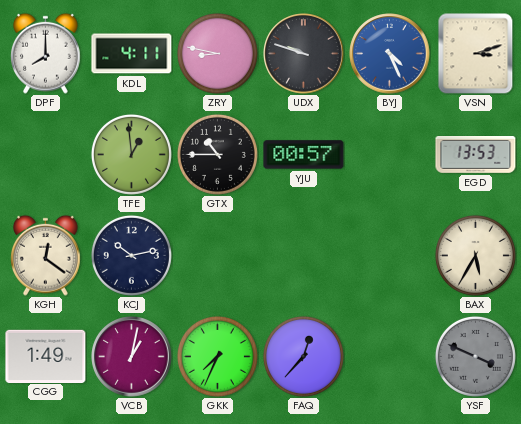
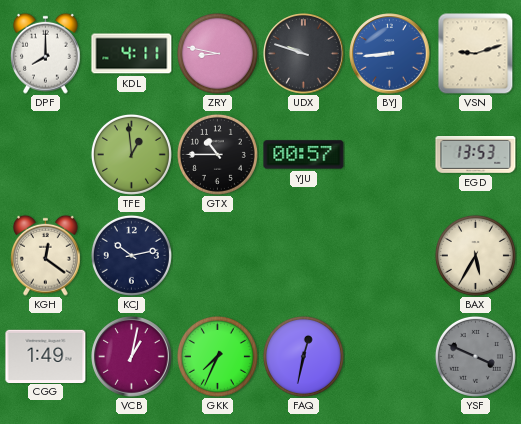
BYJ: 4:26 -> 8:44
VSN: 3:12 -> 9:12
FAQ: 12:37 -> 12:32
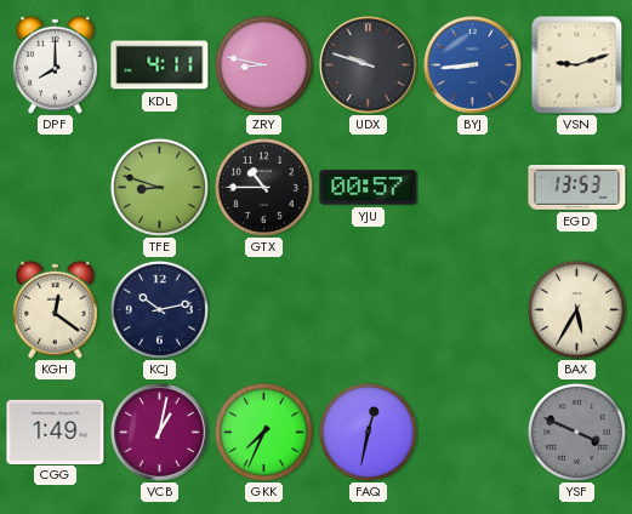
TFE: 12:59 -> 8:48
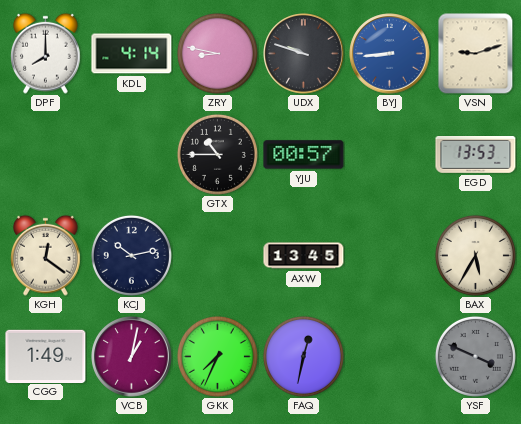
KDL: 4:11 -> 4:14
TFE: 8:48 -> none
AXW: none -> 13:45
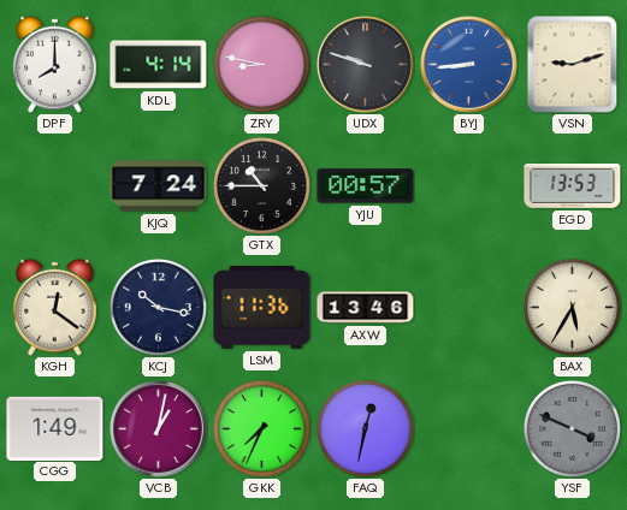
KJQ: none -> 7:24
KCJ: 10:13 -> 10:17
LSM: none -> 11:36
AXW: 13:45 -> 13:46
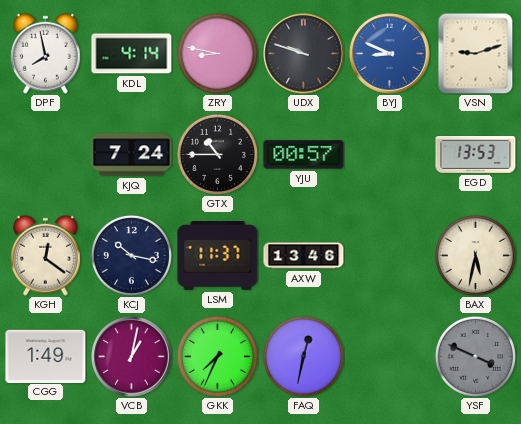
DPF: 8:00 -> 7:58
BYJ: 8:44 -> 8:49
LSM: 11:36 -> 11:37
BAX: 5:35 -> 5:32
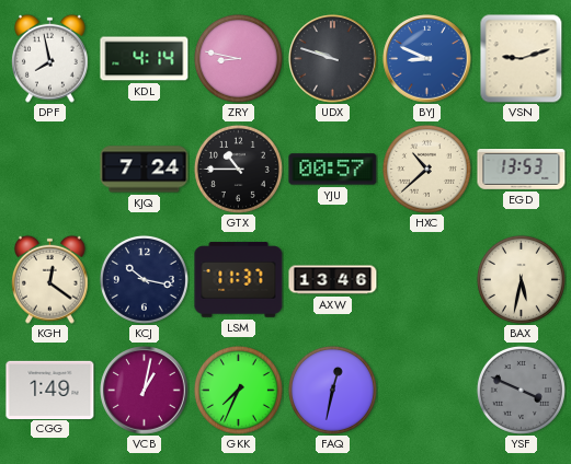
HXC: none -> 10:38
